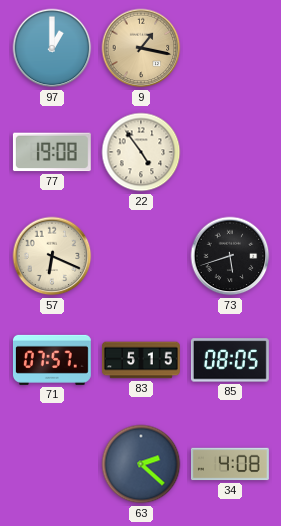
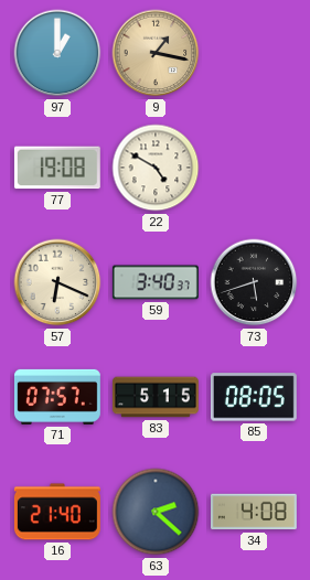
22: 4:54 -> 4:50
59: none -> 3:40
16: none -> 21:40
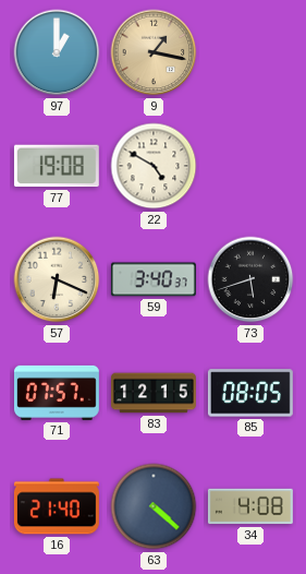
83: 5:15 -> 12:15
63: 2:22 -> 4:22
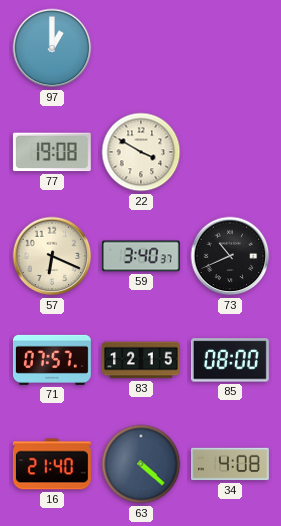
9: 1:17 -> none
22: 4:50 -> 3:50
73: 5:42 -> 10:41
85: 08:05 -> 08:00
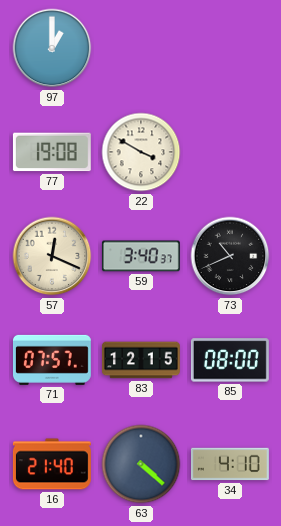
57: 6:19 -> 12:19
34: 4:08 -> 4:10
